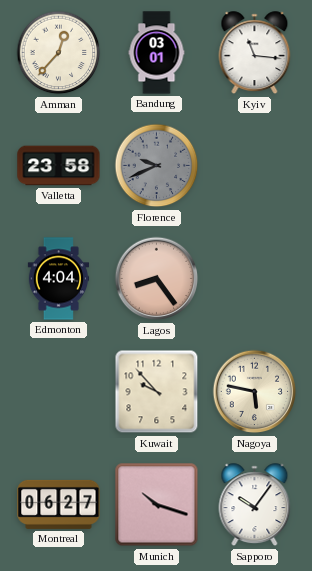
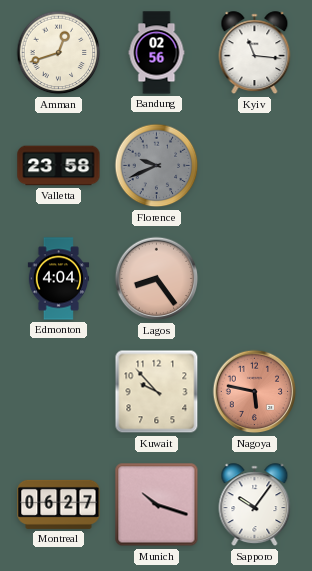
Amman: 12:37 -> 12:42
Bandung: 03:01 -> 02:56
Nagoya dial: cream -> salmon
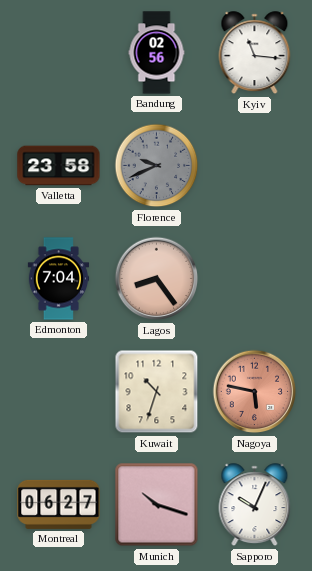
Amman: 12:42 -> none
Edmonton: 4:04 -> 7:04
Kuwait: 9:53 -> 10:33
Sapporo: 10:06 -> 10:04
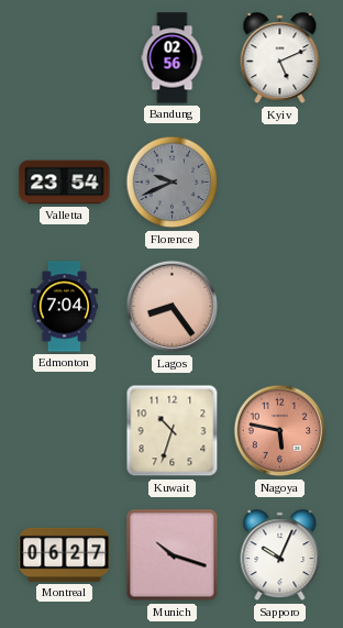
Kyiv: 11:16 -> 5:11
Valletta: 23:58 -> 23:54
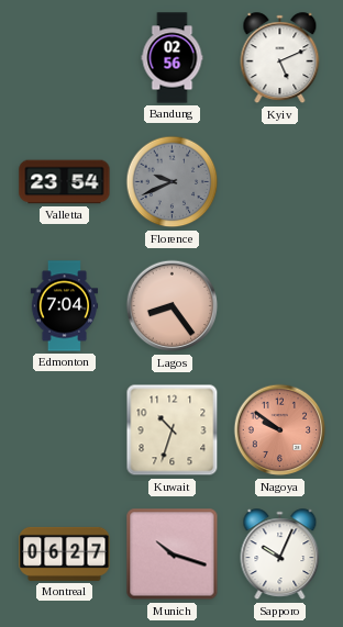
Nagoya: 5:47 -> 9:51
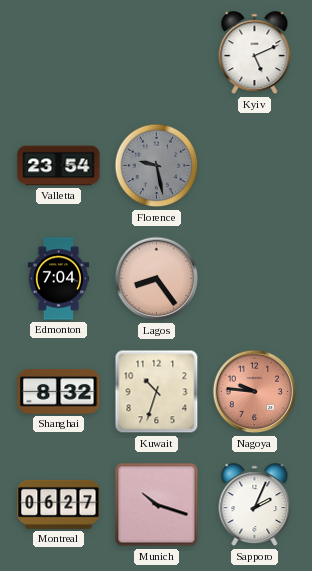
Bandung: 02:56 -> none
Florence: 9:41 -> 9:28
Shanghai: none -> 8:32
Nagoya: 9:51 -> 9:46
Sapporo: 10:04 -> 2:04
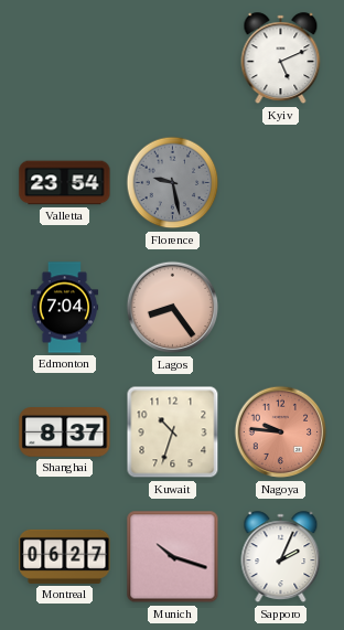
Shanghai: 8:32 -> 8:37
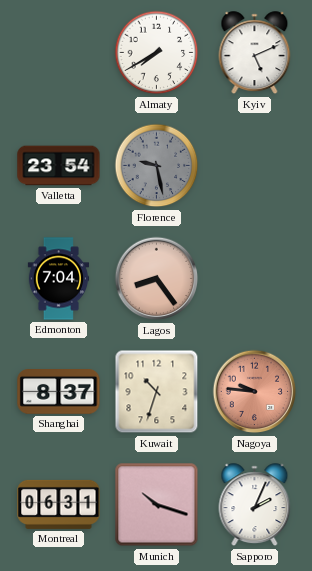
Almaty: none -> 7:40
Montreal: 06:27 -> 06:31
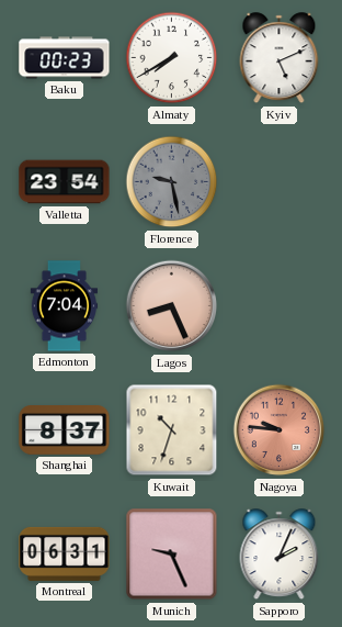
Baku: none -> 00:23
Lagos: 8:24 -> 8:26
Munich: 10:18 -> 9:26
